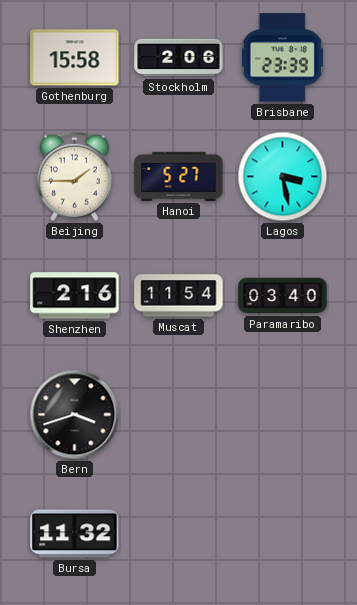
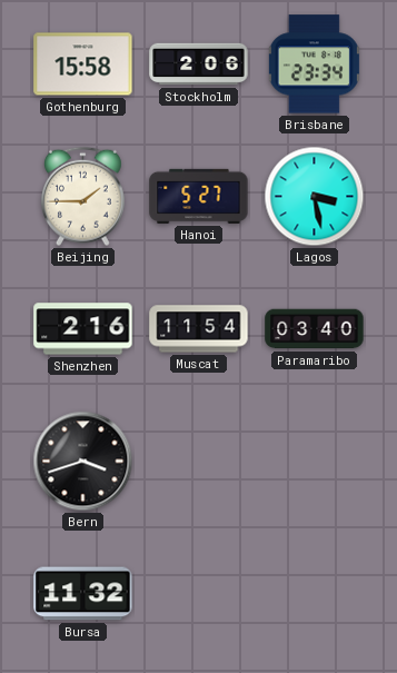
Brisbane: 23:39 -> 23:34
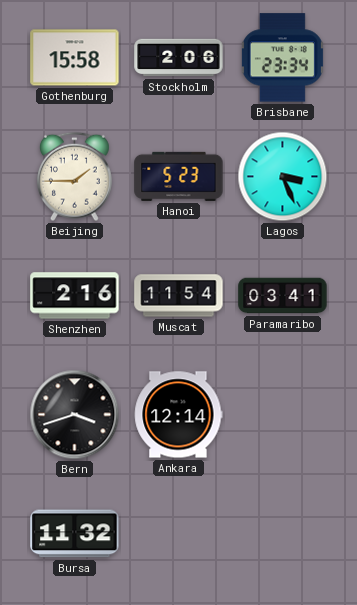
Hanoi: 5:27 -> 5:23
Lagos: 3:28 -> 3:26
Paramaribo: 03:40 -> 03:41
Ankara: none -> 12:14
